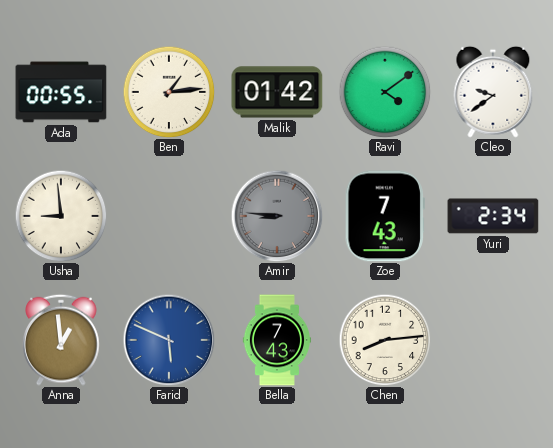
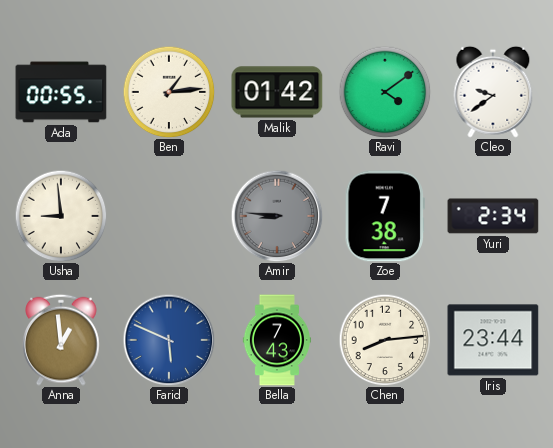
Zoe: 7:43 -> 7:38
Iris: none -> 23:44
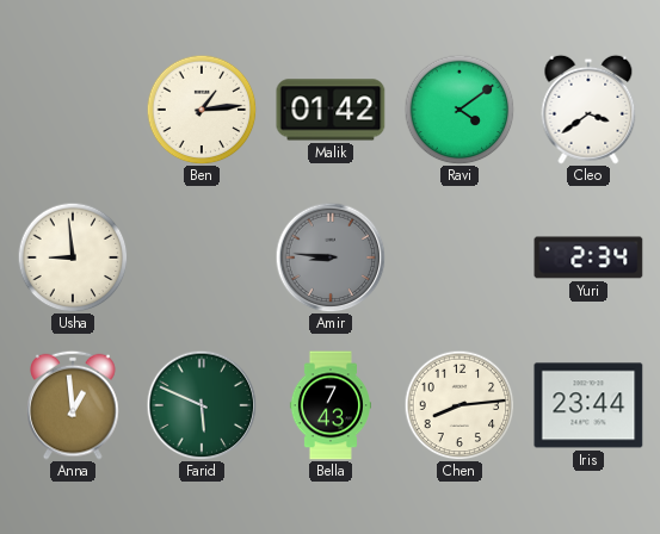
Ada: 00:55 -> none
Cleo: 9:39 -> 3:39
Zoe: 7:38 -> none
Farid dial: blue -> green
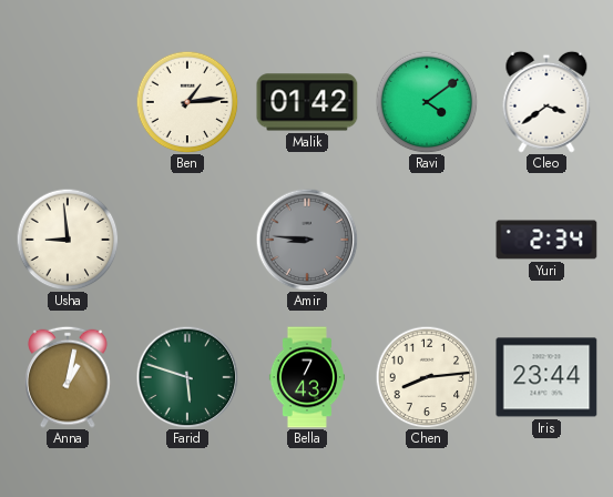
Anna: 12:59 -> 1:02
Farid: 5:49 -> 5:48
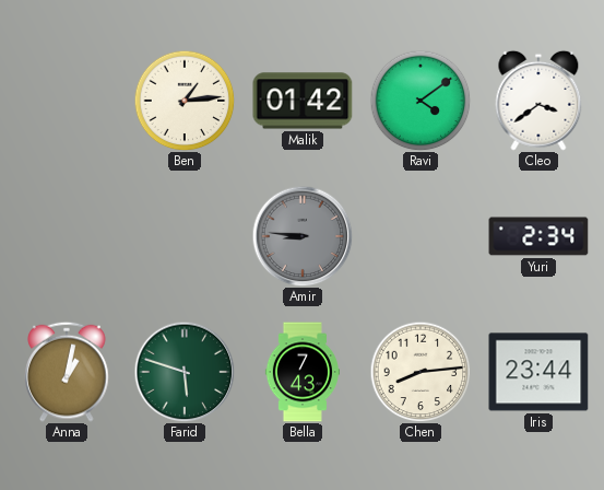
Usha: 8:59 -> none
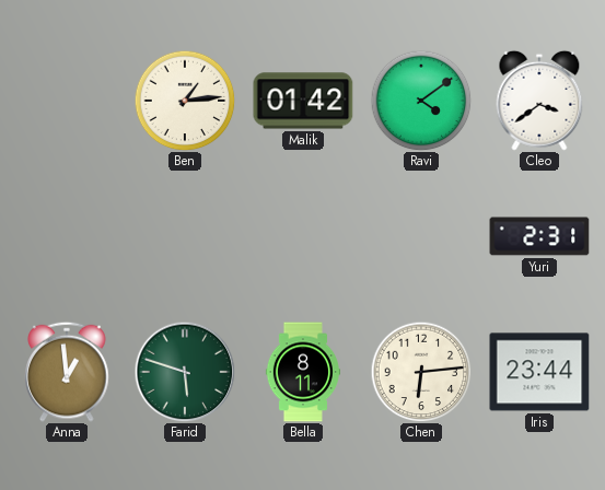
Amir: 8:46 -> none
Yuri: 2:34 -> 2:31
Anna: 1:02 -> 12:59
Bella: 7:43 -> 8:11
Chen: 8:14 -> 6:14
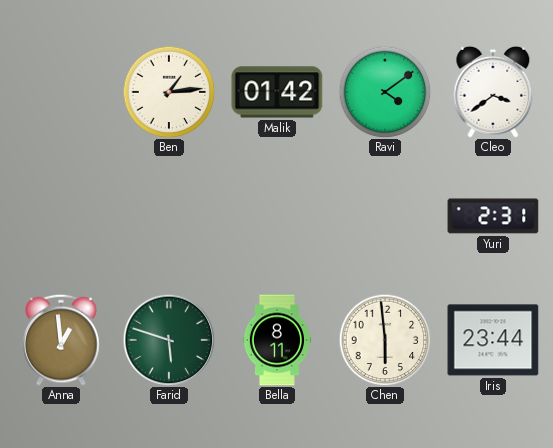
Chen: 6:14 -> 5:59
